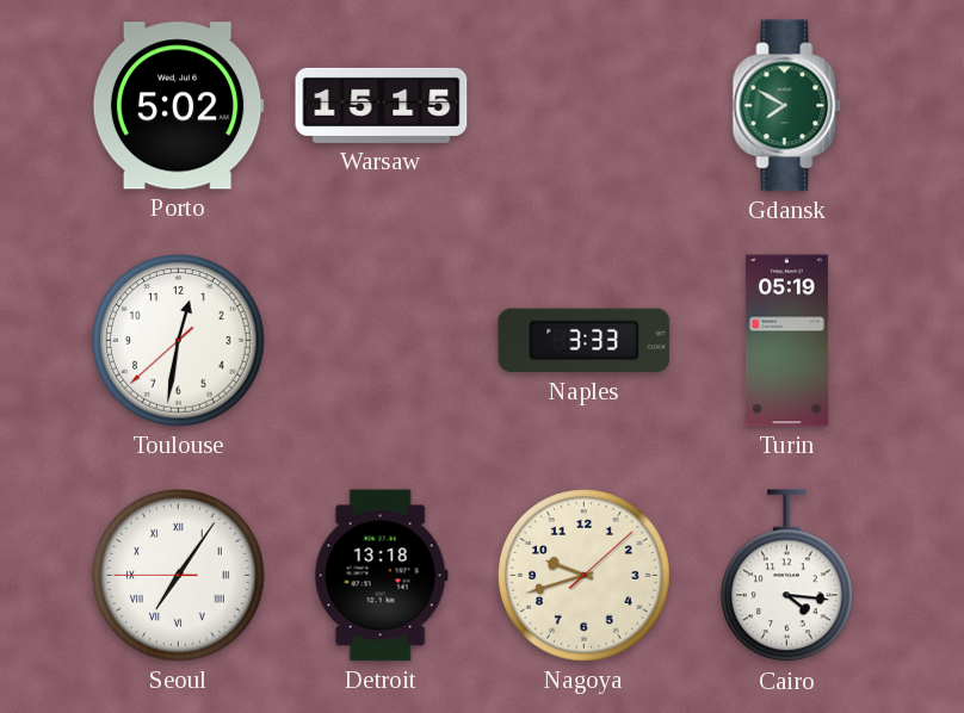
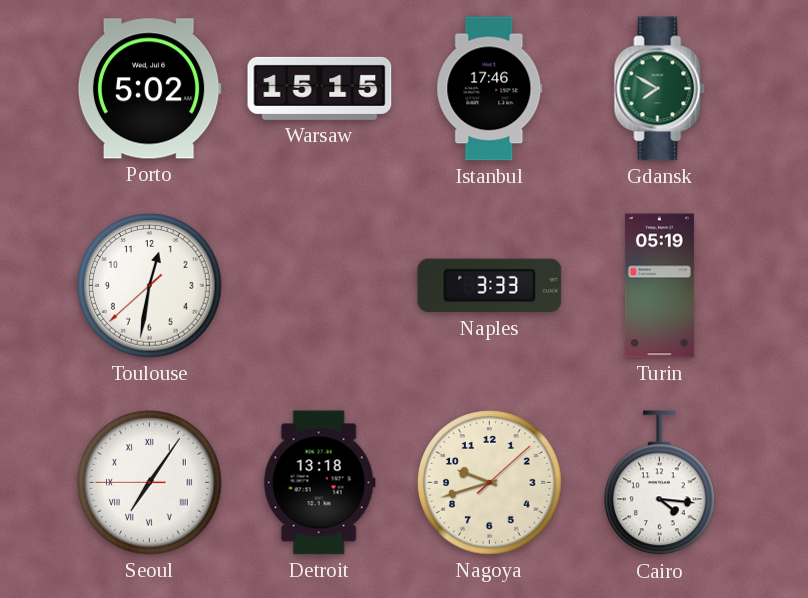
Istanbul: none -> 17:46
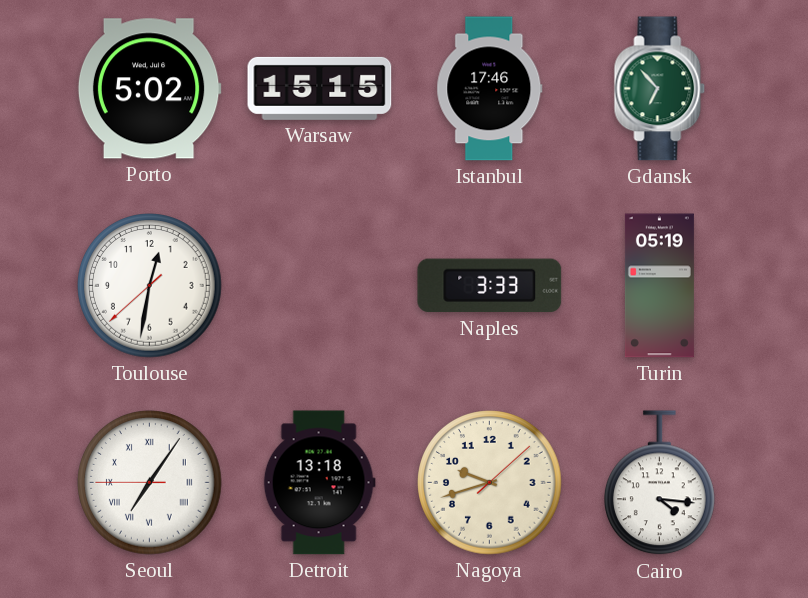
Gdansk: 7:50 -> 6:53
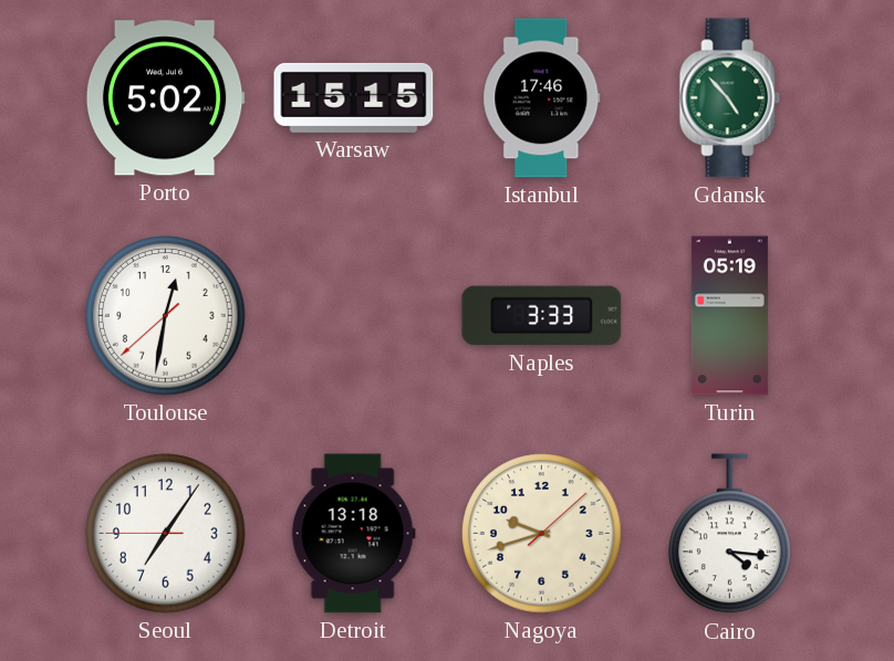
Gdansk: 6:53 -> 4:53
Seoul numerals: Roman -> Arabic
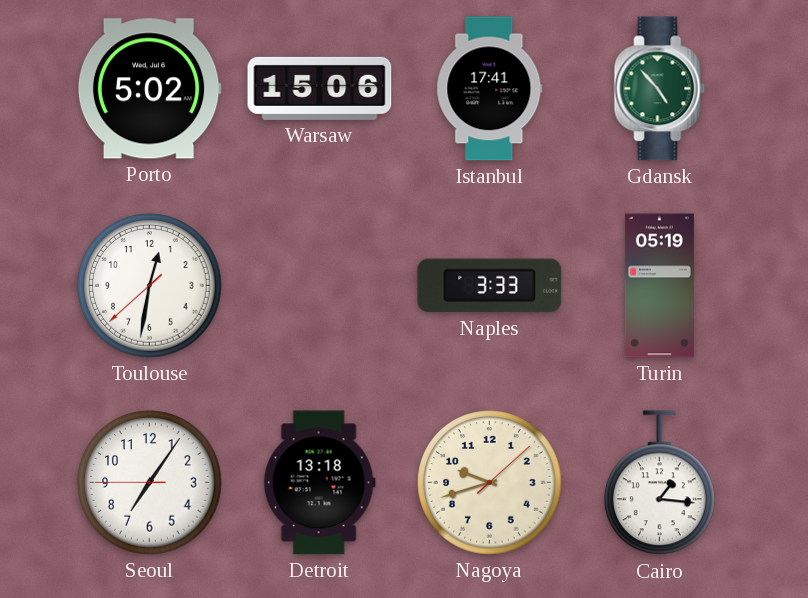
Warsaw: 15:15 -> 15:06
Istanbul: 17:46 -> 17:41
Cairo: 4:16 -> 1:16
